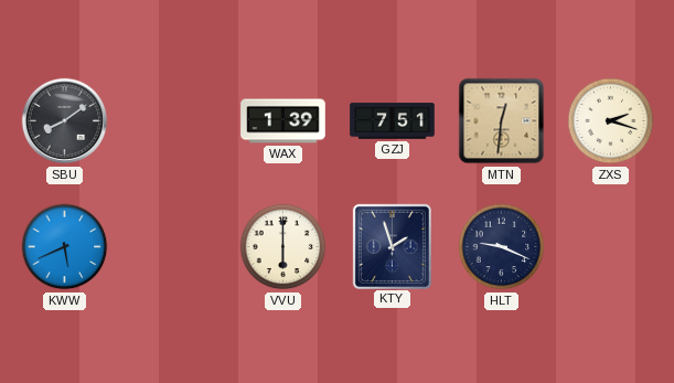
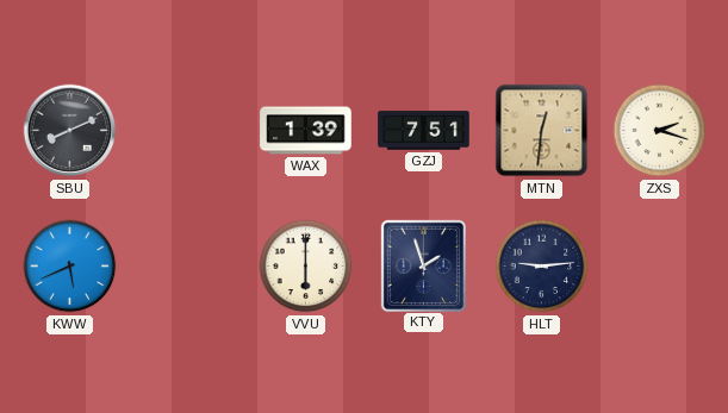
SBU: 8:09 -> 8:11
HLT: 9:19 -> 9:14
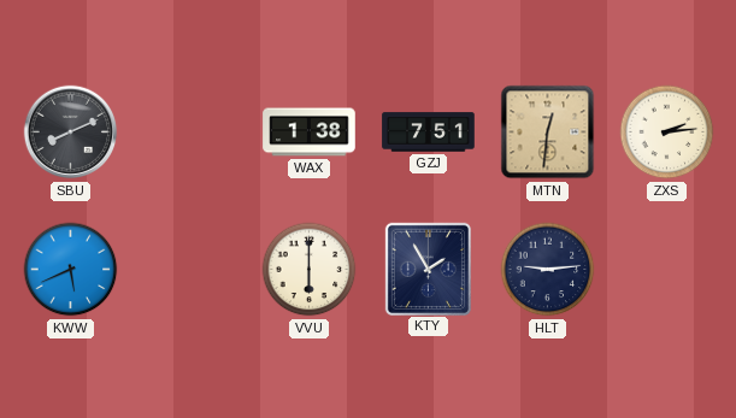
WAX: 1:39 -> 1:38
ZXS: 2:18 -> 2:14
KTY: 1:57 -> 1:55
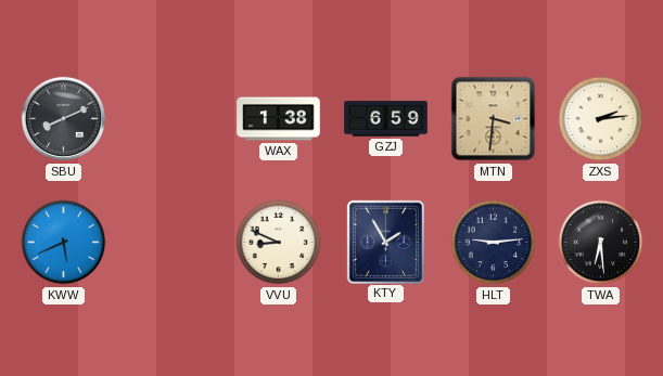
GZJ: 7:51 -> 6:59
MTN: 12:31 -> 3:31
VVU: 6:00 -> 8:49
TWA: none -> 6:29
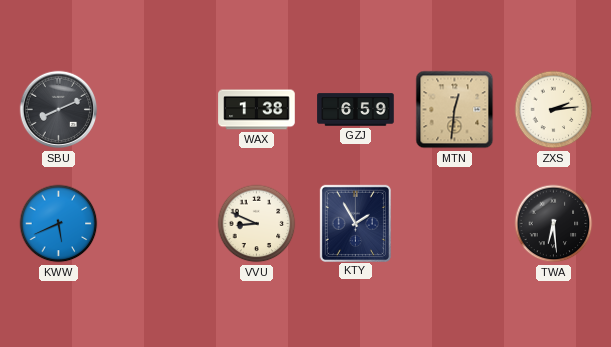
MTN: 3:31 -> 12:31
HLT: 9:14 -> none
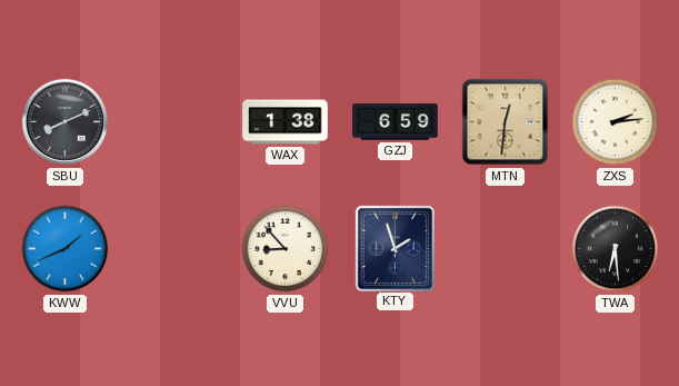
KWW: 5:41 -> 1:41
VVU: 8:49 -> 8:53
KTY: 1:55 -> 1:57
